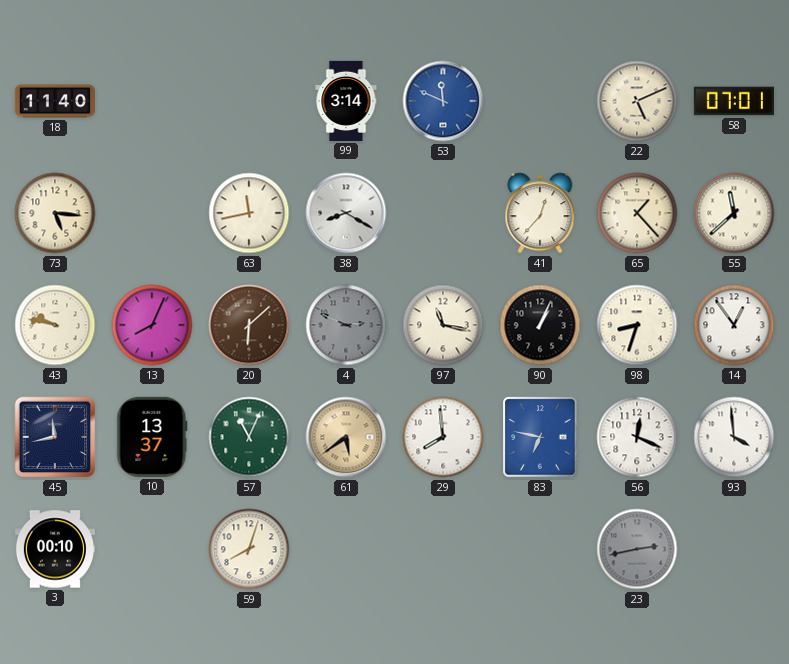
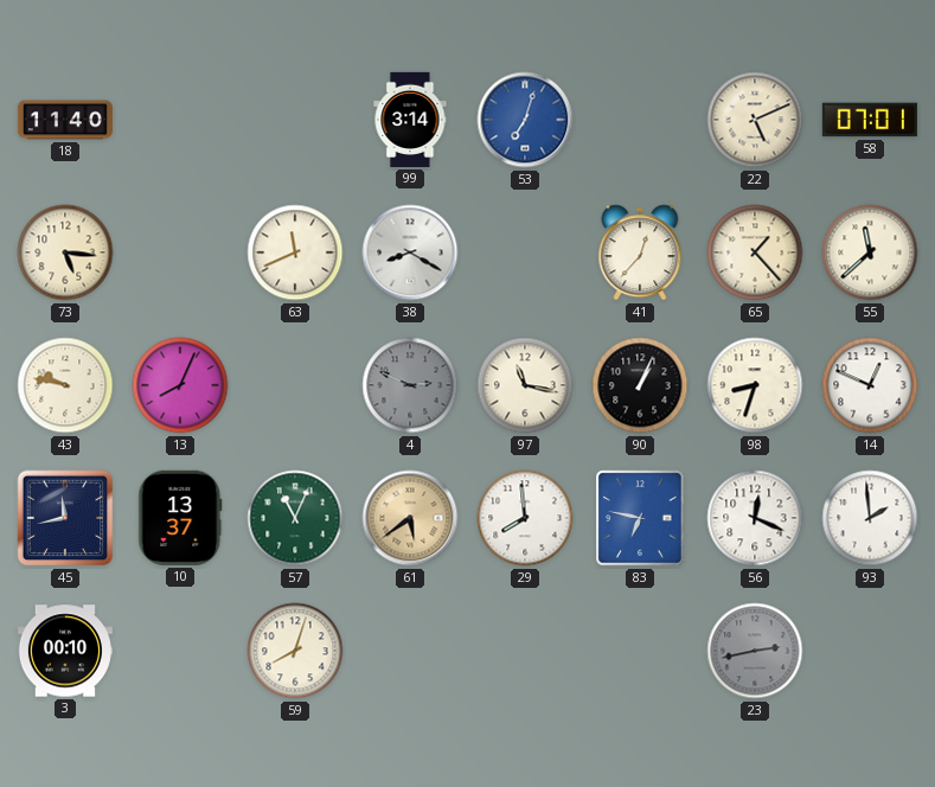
53: 11:49 -> 7:03
63: 11:43 -> 11:41
20: 6:08 -> none
14: 12:54 -> 12:49
93: 3:59 -> 1:59
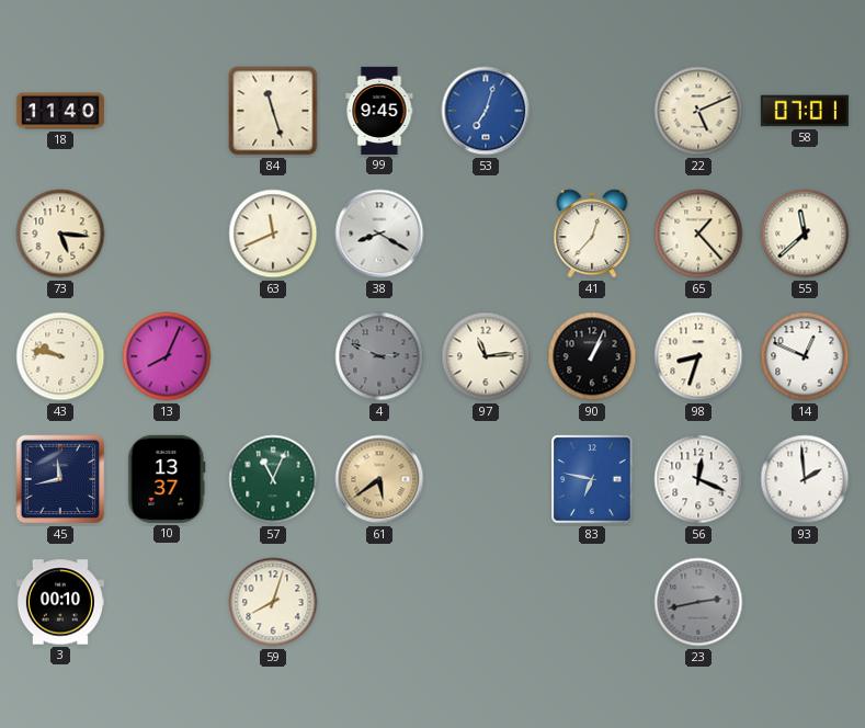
84: none -> 11:27
99: 3:14 -> 9:45
97: 11:17 -> 11:14
29: 7:59 -> none
